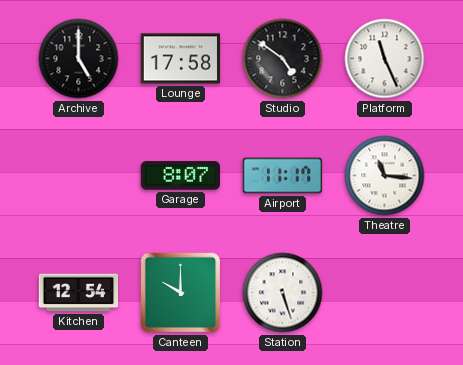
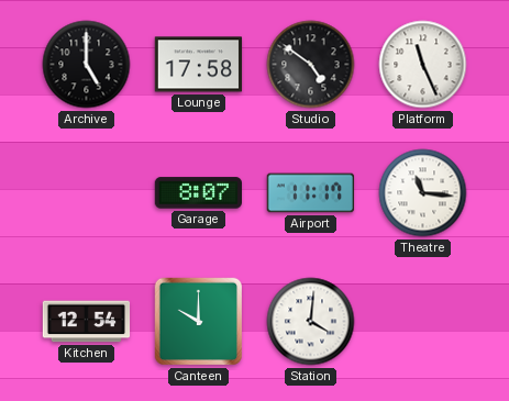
Station: 5:27 -> 4:01
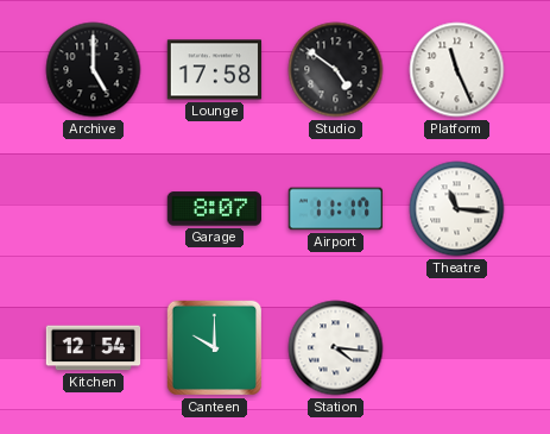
Station: 4:01 -> 4:16
